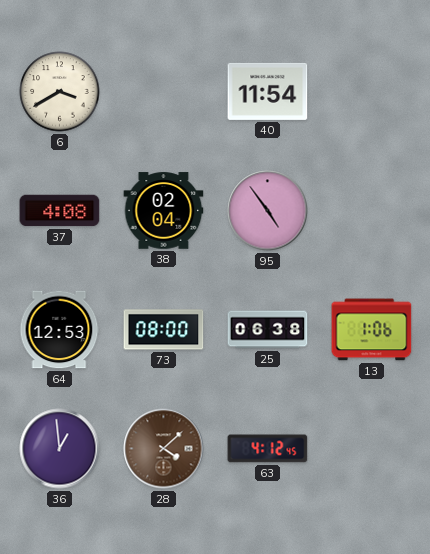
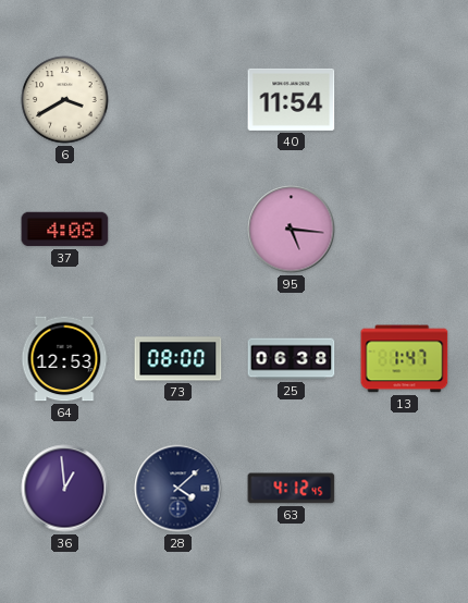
38: 02:04 -> none
95: 4:54 -> 5:16
13: 1:06 -> 1:47
28 dial: brown -> navy
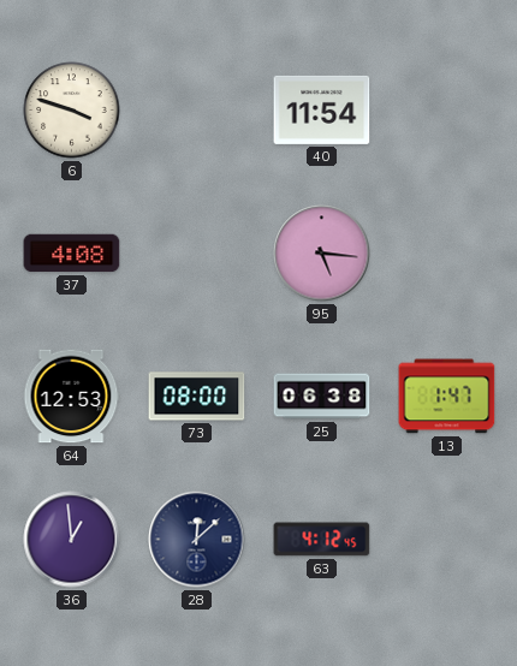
6: 3:40 -> 3:48
28: 4:08 -> 12:08
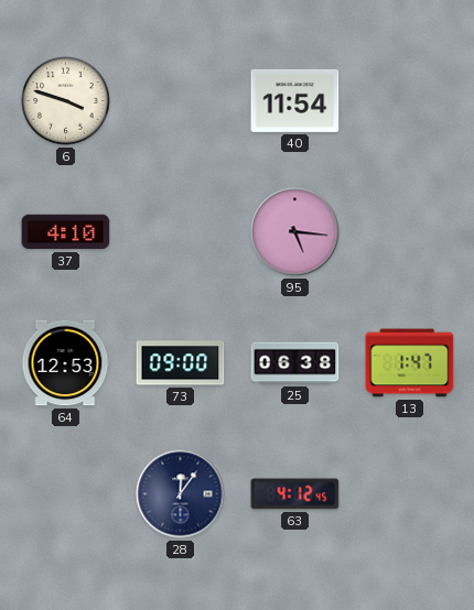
37: 4:08 -> 4:10
73: 08:00 -> 09:00
36: 12:59 -> none
28: 12:08 -> 12:06
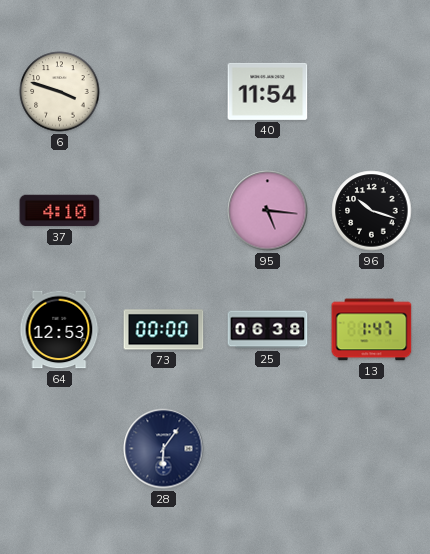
96: none -> 10:18
73: 09:00 -> 00:00
28: 12:06 -> 6:06
63: 4:12 -> none
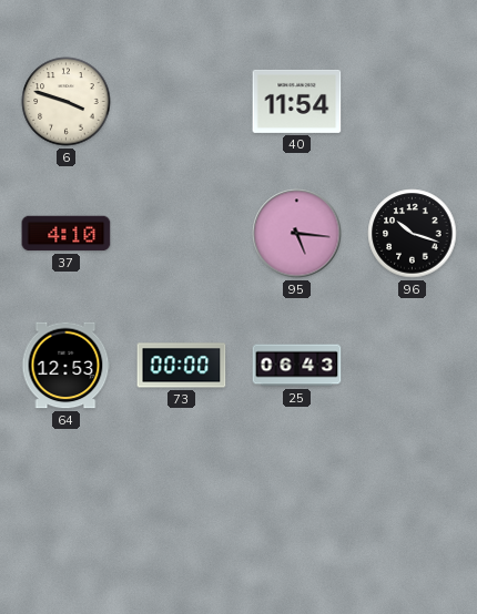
25: 06:38 -> 06:43
13: 1:47 -> none
28: 6:06 -> none
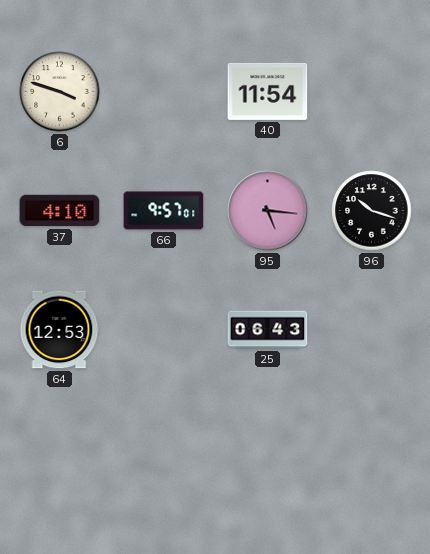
66: none -> 9:57
73: 00:00 -> none
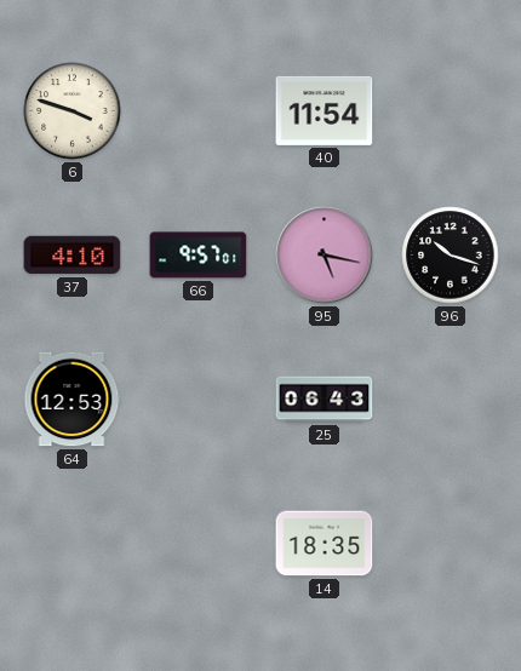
95: 5:16 -> 5:17
14: none -> 18:35
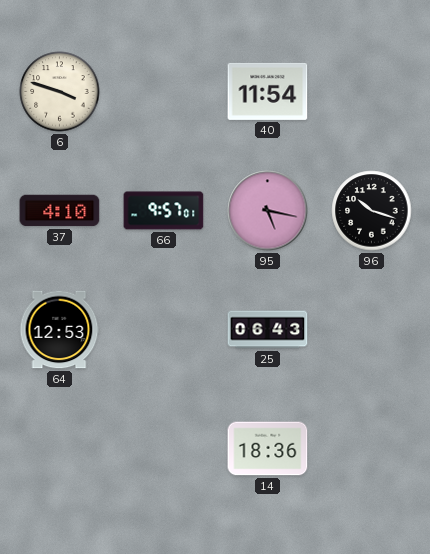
14: 18:35 -> 18:36
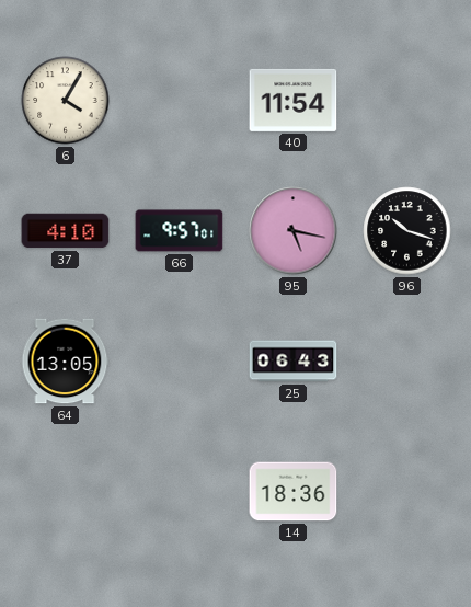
6: 3:48 -> 4:05
64: 12:53 -> 13:05
